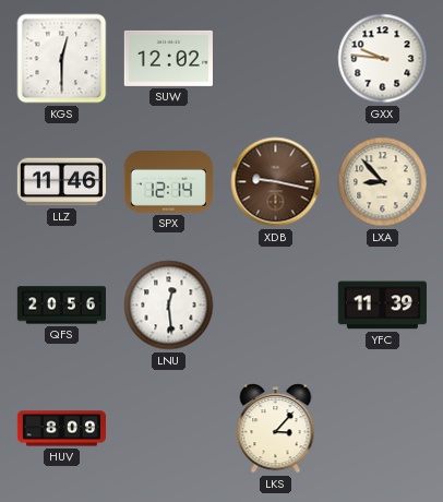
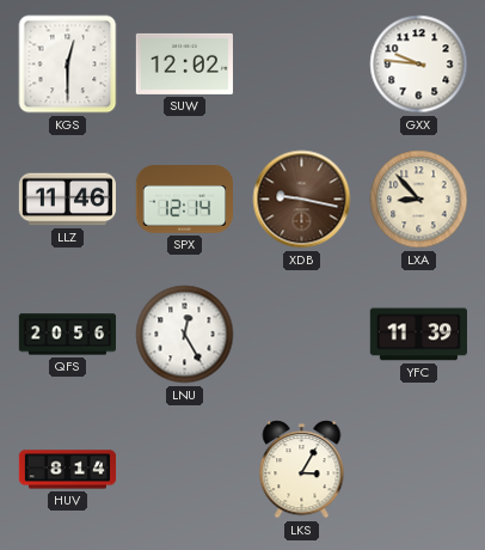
LNU: 12:29 -> 12:25
HUV: 8:09 -> 8:14
LKS: 3:07 -> 3:05
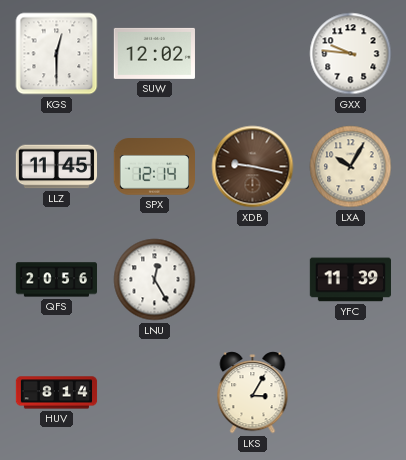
LLZ: 11:46 -> 11:45
LXA: 8:53 -> 10:05
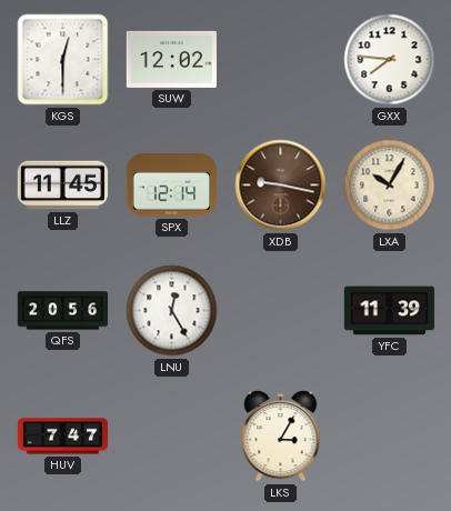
GXX: 9:46 -> 7:46
HUV: 8:14 -> 7:47
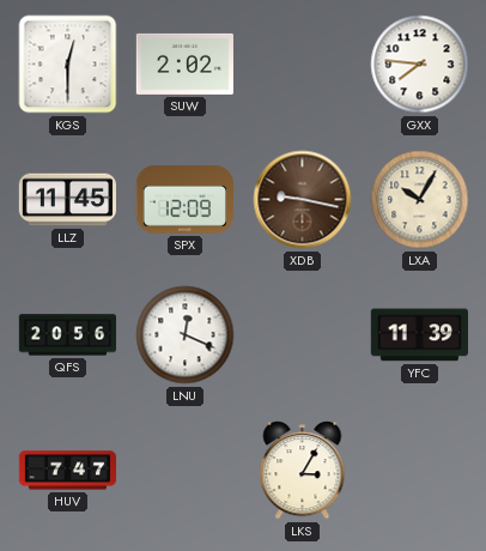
SUW: 12:02 -> 2:02
SPX: 12:14 -> 12:09
LNU: 12:25 -> 12:19
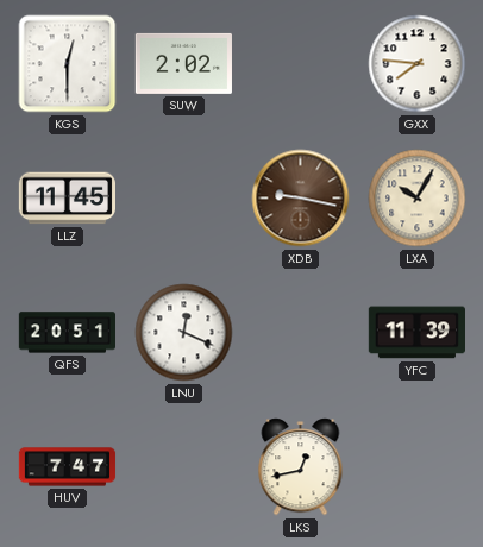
SPX: 12:09 -> none
QFS: 20:56 -> 20:51
LKS: 3:05 -> 12:43
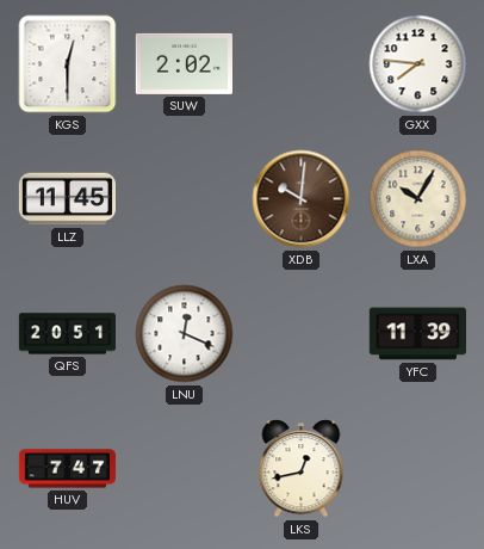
XDB: 9:17 -> 10:01
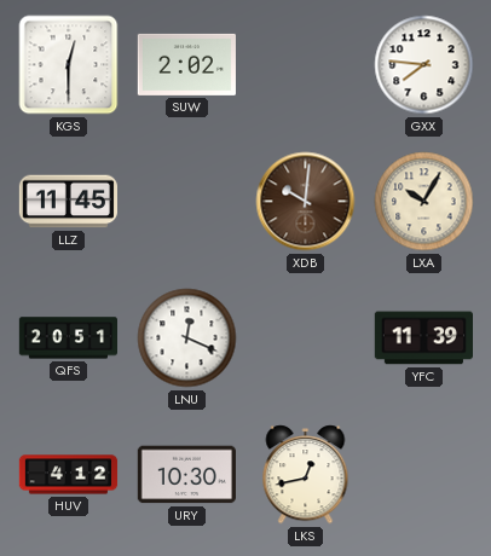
HUV: 7:47 -> 4:12
URY: none -> 10:30
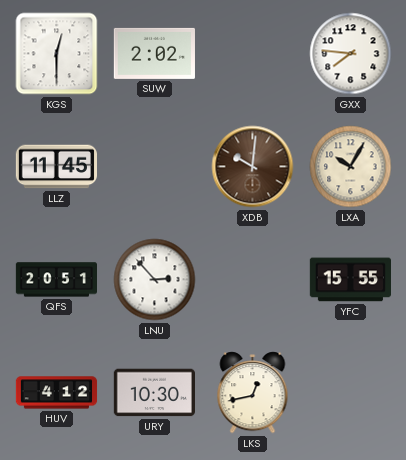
LNU: 12:19 -> 2:53
YFC: 11:39 -> 15:55
